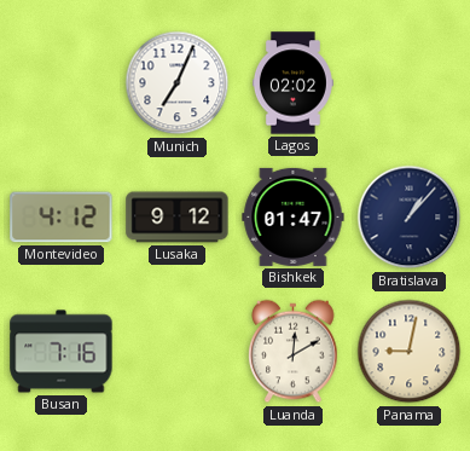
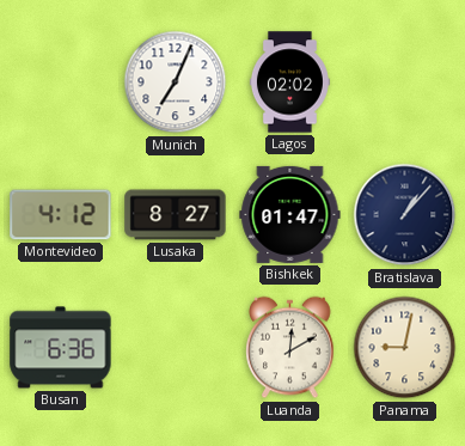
Lusaka: 9:12 -> 8:27
Busan: 7:16 -> 6:36
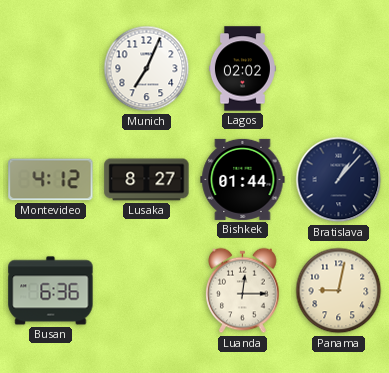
Bishkek: 01:47 -> 01:44
Luanda: 12:10 -> 12:15
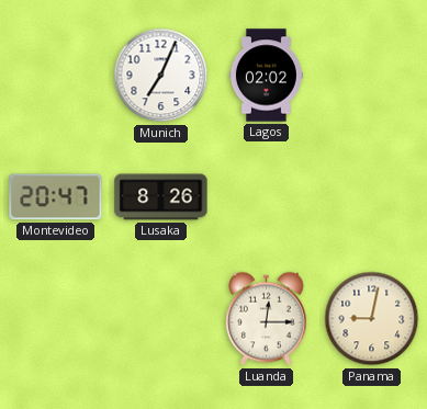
Montevideo: 4:12 -> 20:47
Lusaka: 8:27 -> 8:26
Bishkek: 01:44 -> none
Bratislava: 1:07 -> none
Busan: 6:36 -> none
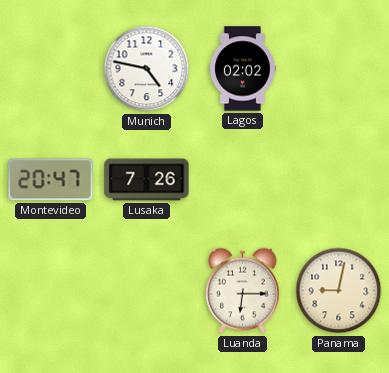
Munich: 7:04 -> 4:47
Lusaka: 8:26 -> 7:26
Luanda: 12:15 -> 6:15
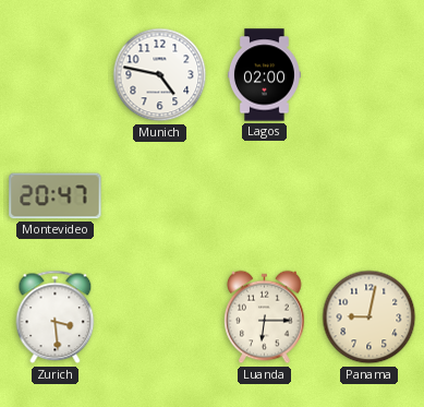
Lagos: 02:02 -> 02:00
Lusaka: 7:26 -> none
Zurich: none -> 3:29
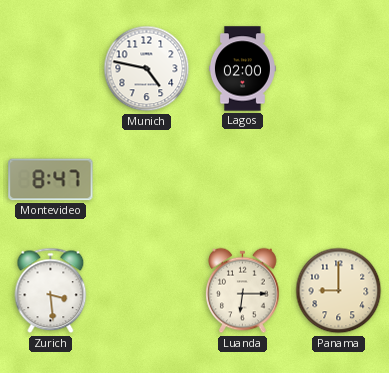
Montevideo: 20:47 -> 8:47
Panama: 9:02 -> 9:00
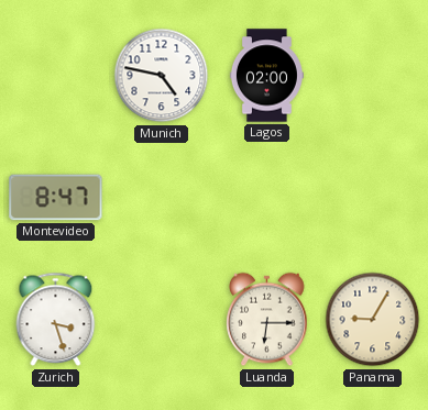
Zurich: 3:29 -> 3:27
Panama: 9:00 -> 9:05
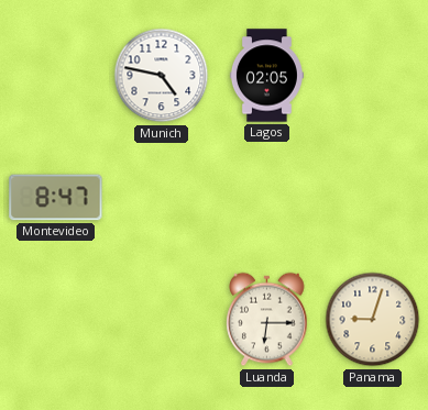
Lagos: 02:00 -> 02:05
Zurich: 3:27 -> none
Panama: 9:05 -> 9:03
